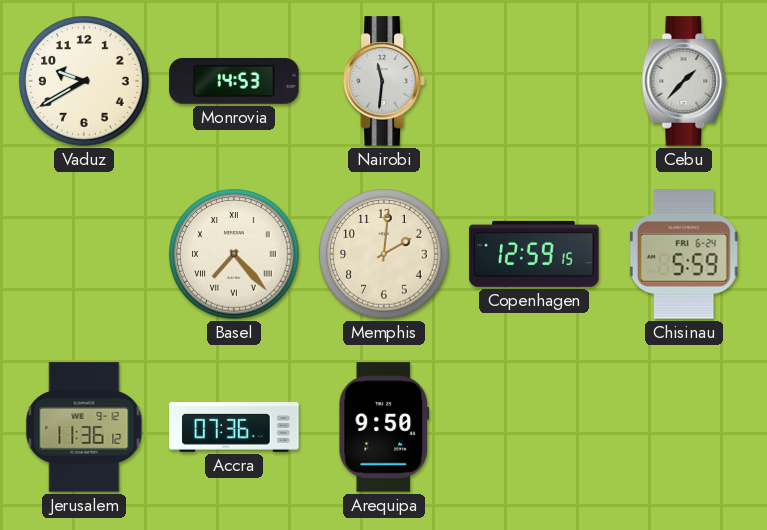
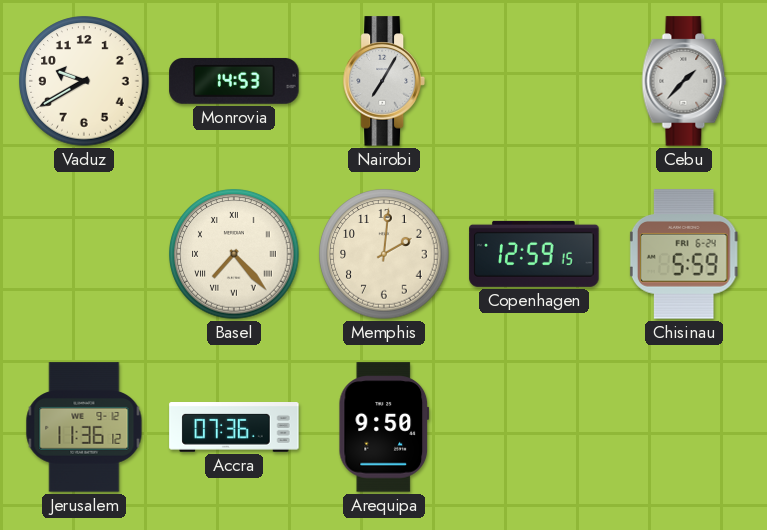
Nairobi: 11:31 -> 7:05
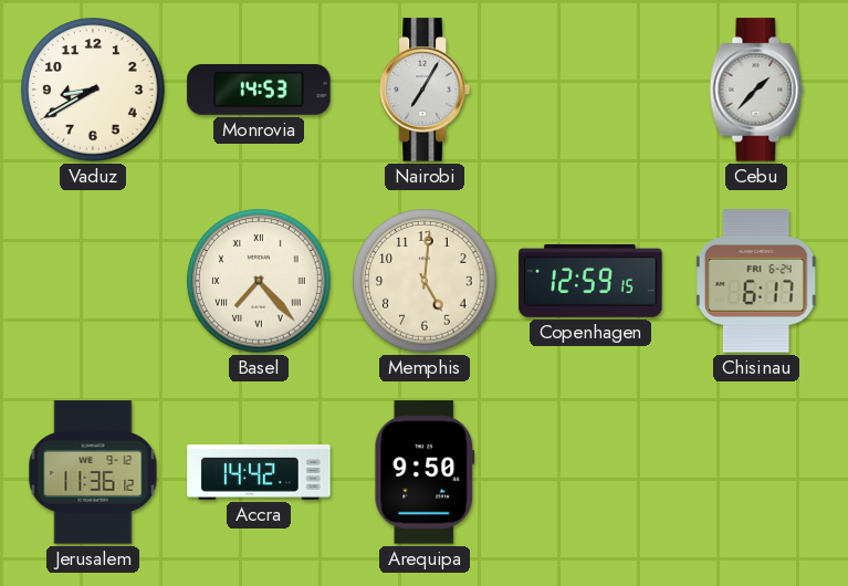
Vaduz: 9:40 -> 8:40
Memphis: 2:01 -> 5:01
Chisinau: 5:59 -> 6:17
Accra: 07:36 -> 14:42
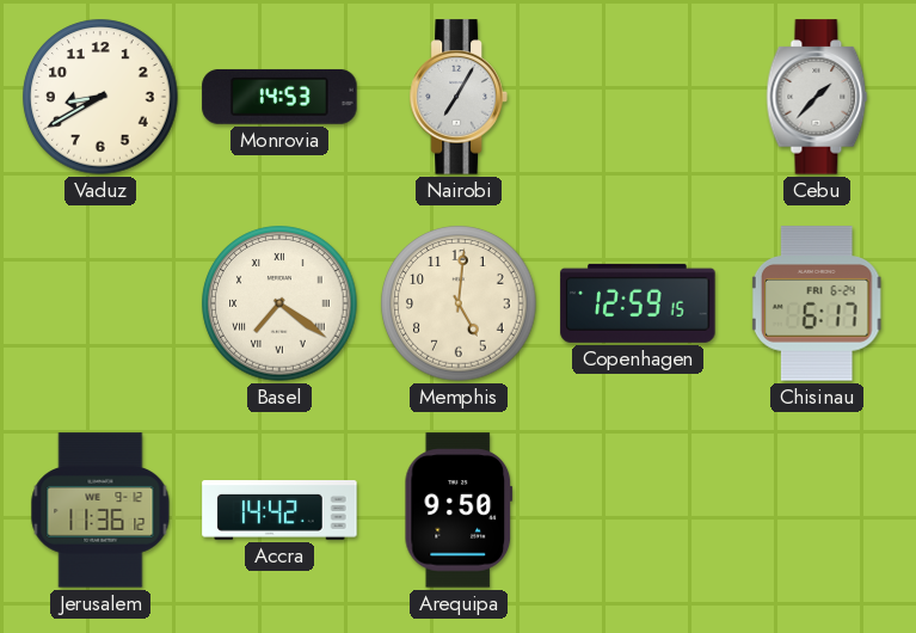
Basel: 7:23 -> 7:21
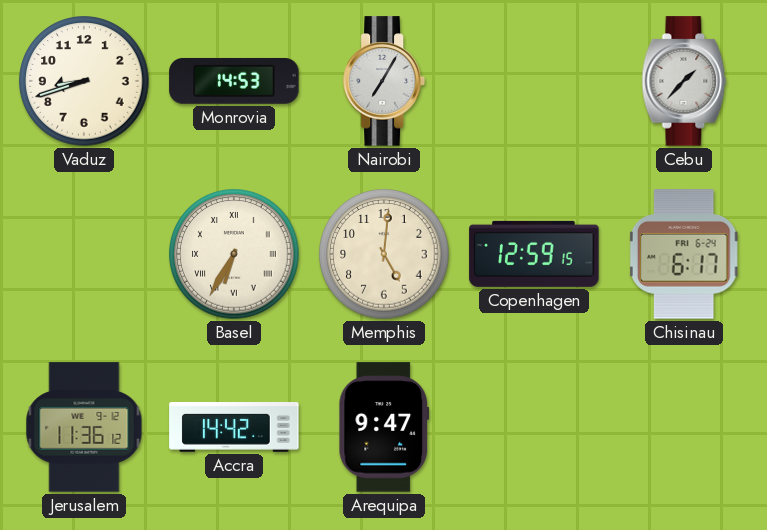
Vaduz: 8:40 -> 8:42
Basel: 7:21 -> 6:35
Arequipa: 9:50 -> 9:47
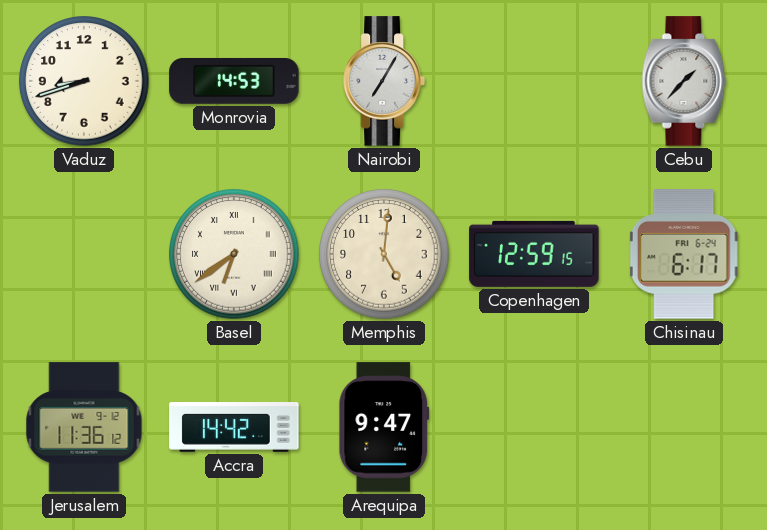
Basel: 6:35 -> 6:39
